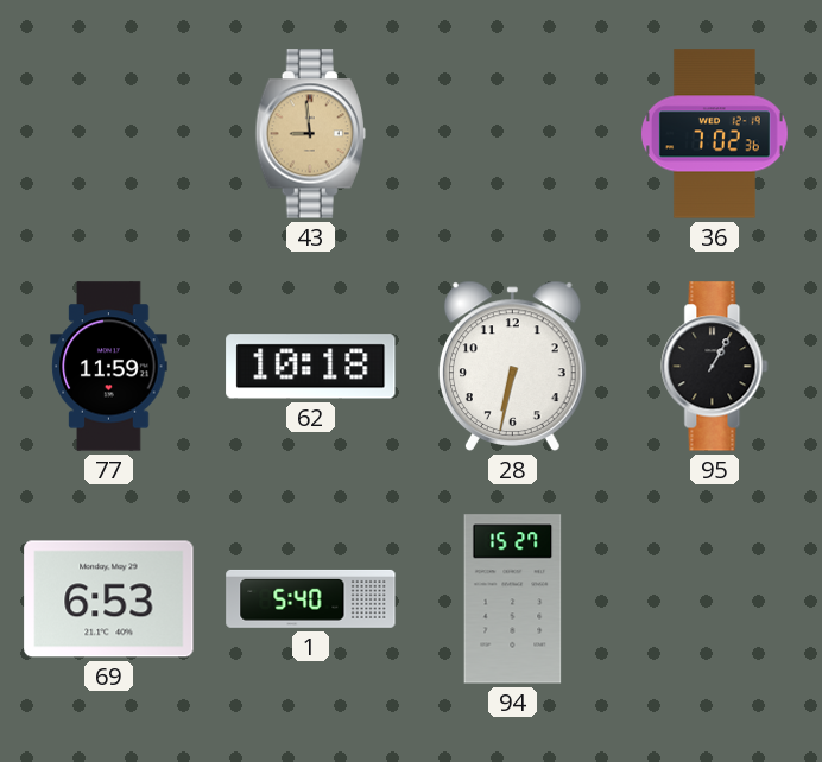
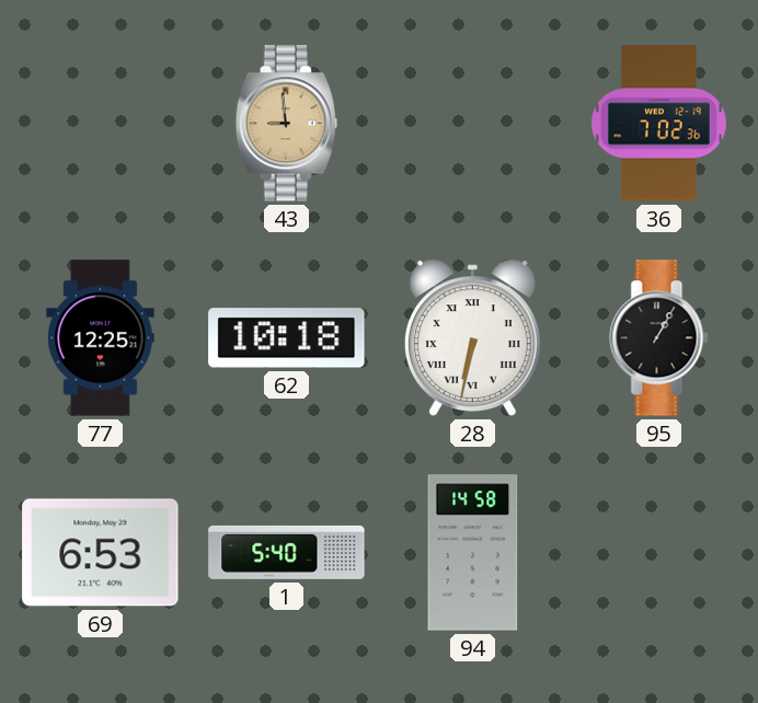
77: 11:59 -> 12:25
28 numerals: Arabic -> Roman
94: 15:27 -> 14:58
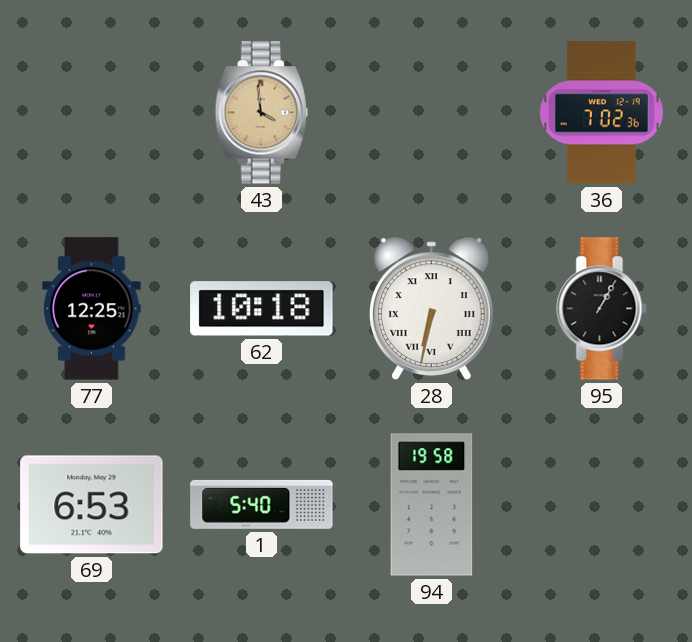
43: 8:59 -> 3:59
94: 14:58 -> 19:58
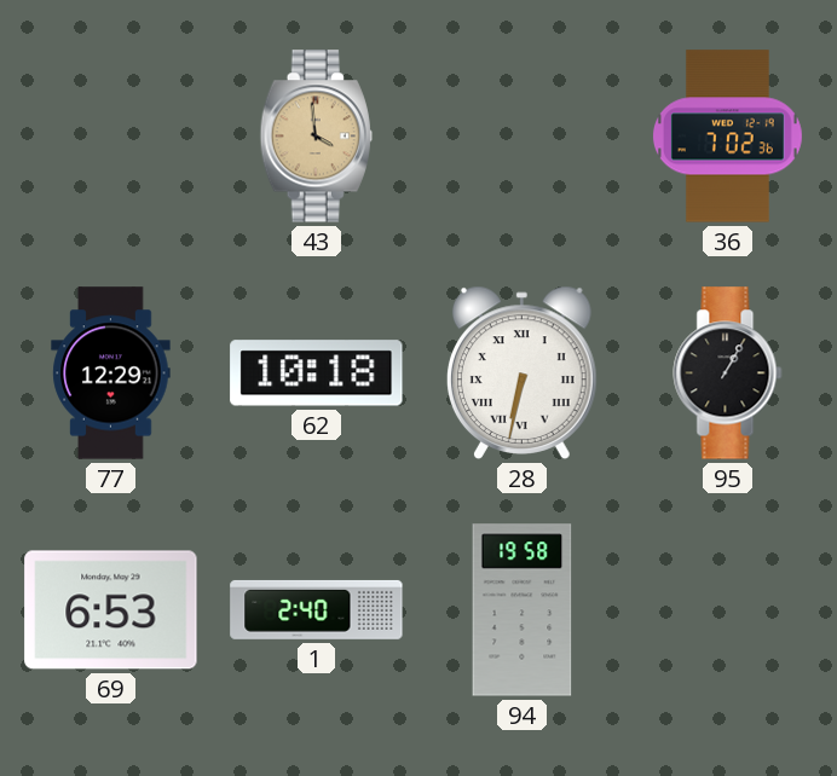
77: 12:25 -> 12:29
1: 5:40 -> 2:40
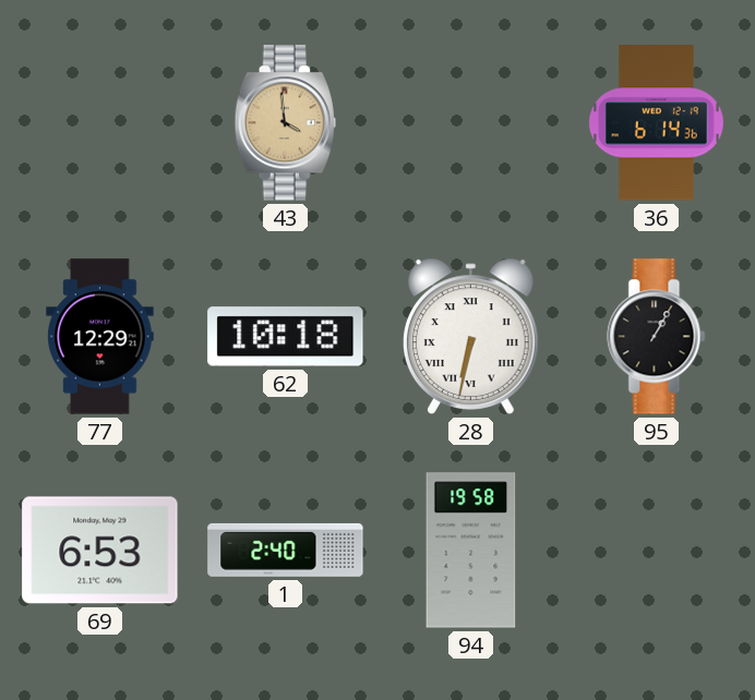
36: 7:02 -> 6:14
